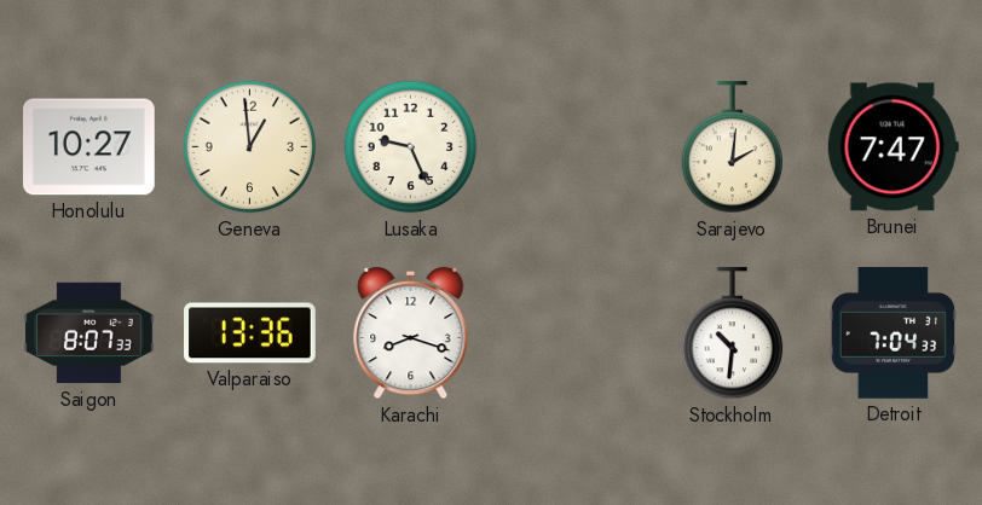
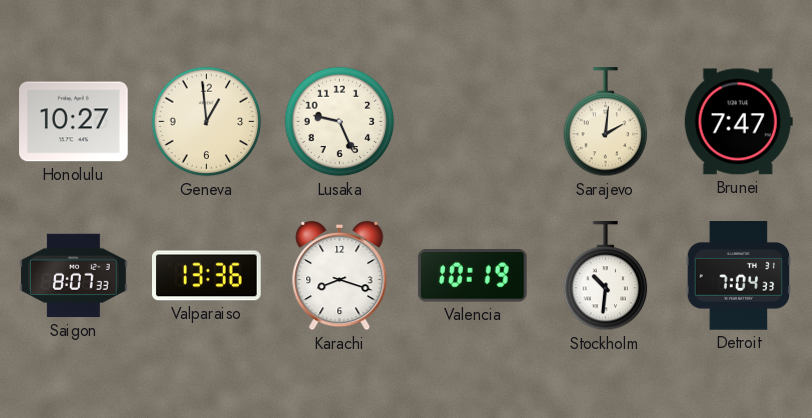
Valencia: none -> 10:19
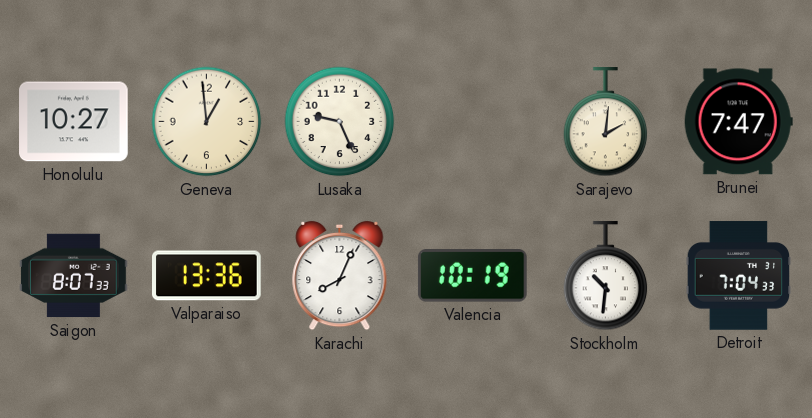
Karachi: 8:18 -> 8:04
